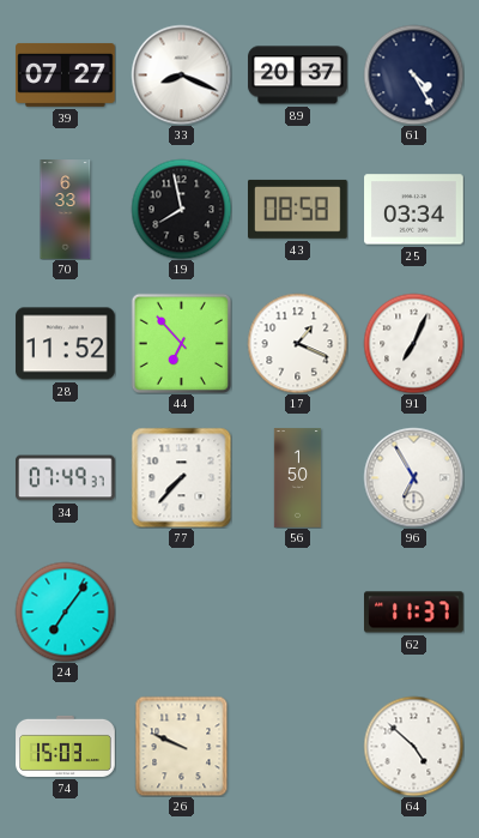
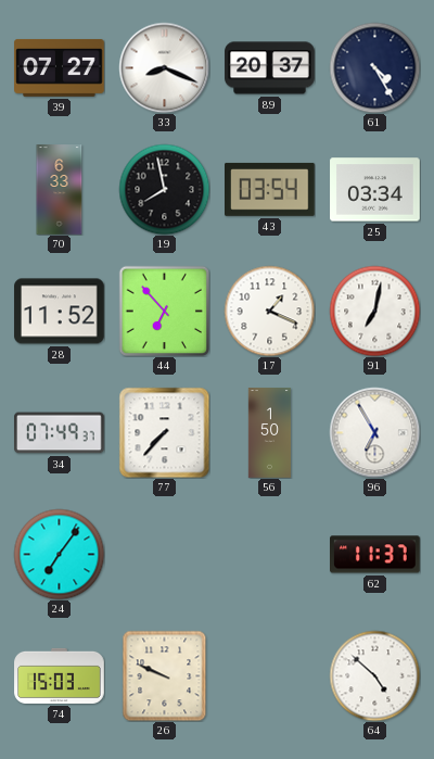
43: 08:58 -> 03:54
91: 7:04 -> 7:02
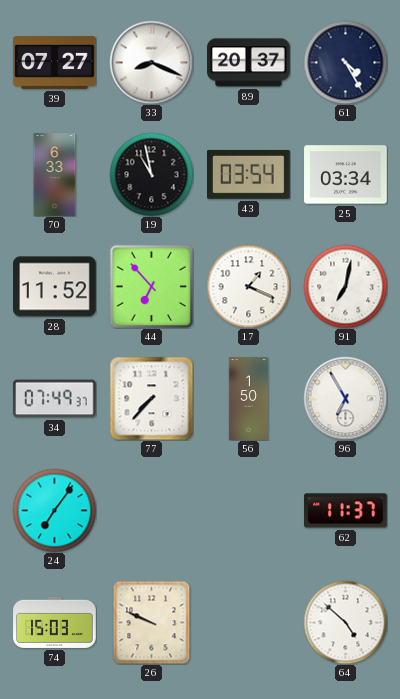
19: 7:58 -> 10:58
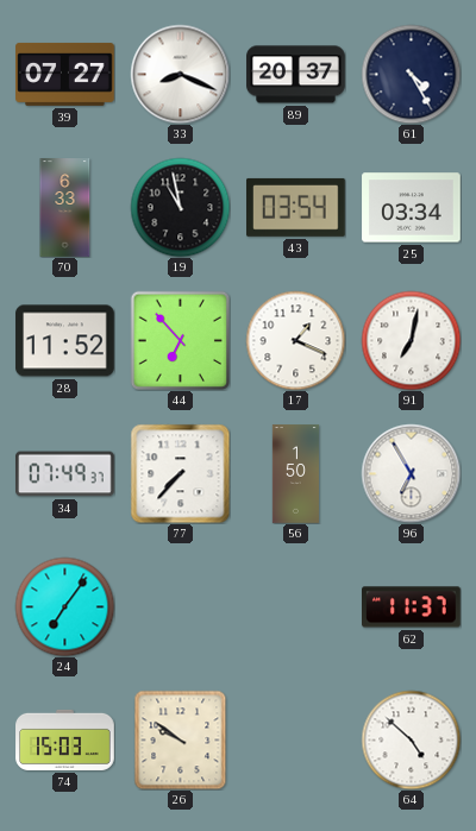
26: 9:49 -> 9:51
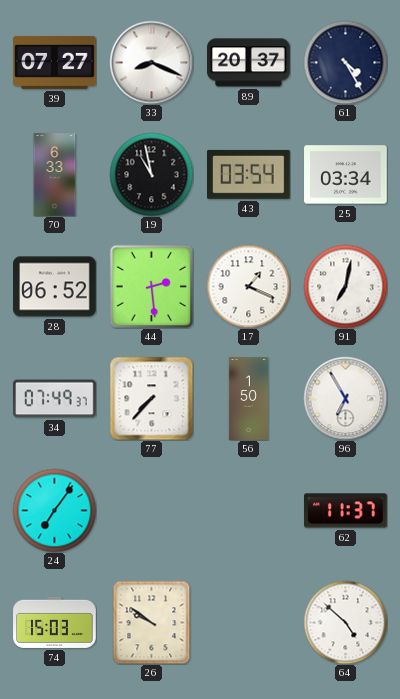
28: 11:52 -> 06:52
44: 6:53 -> 2:29
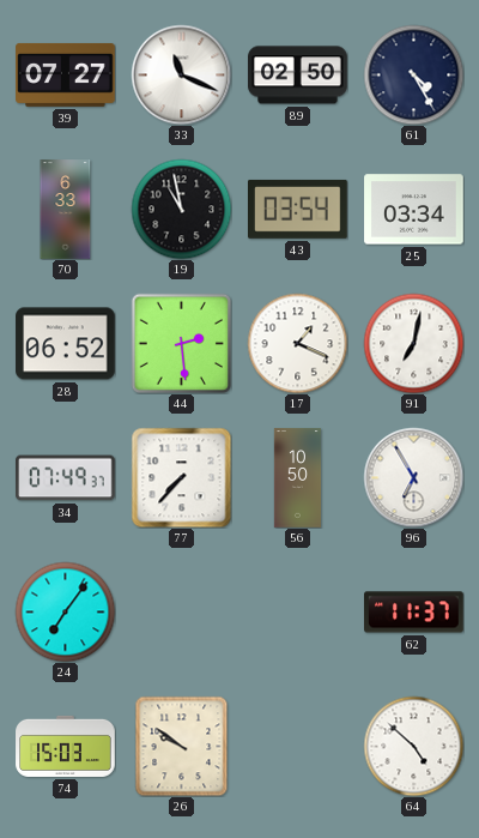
33: 8:19 -> 11:19
89: 20:37 -> 02:50
56: 1:50 -> 10:50
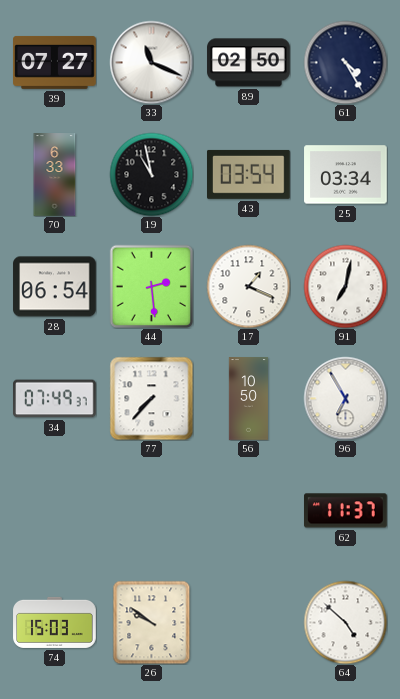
28: 06:52 -> 06:54
24: 7:06 -> none
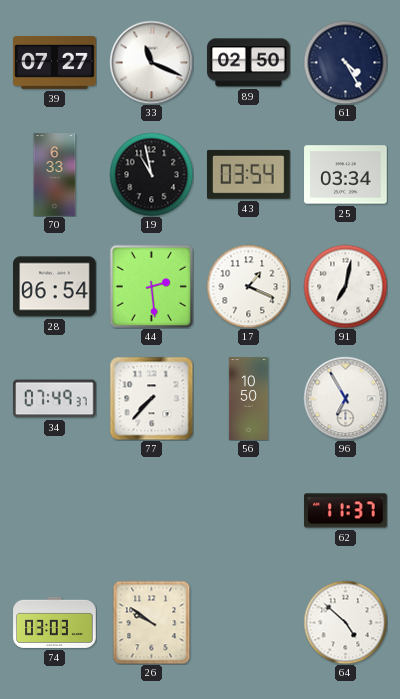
74: 15:03 -> 03:03
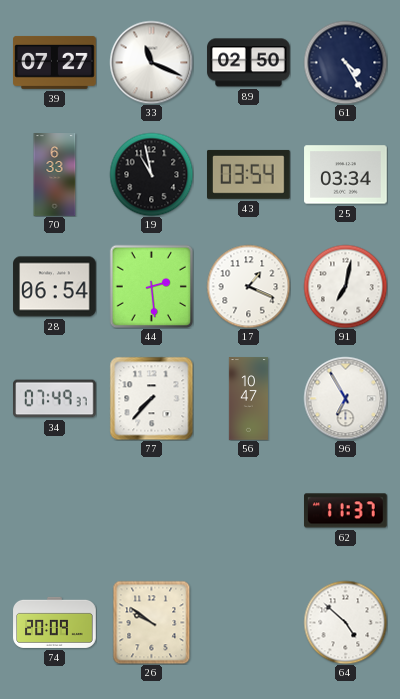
56: 10:50 -> 10:47
74: 03:03 -> 20:09
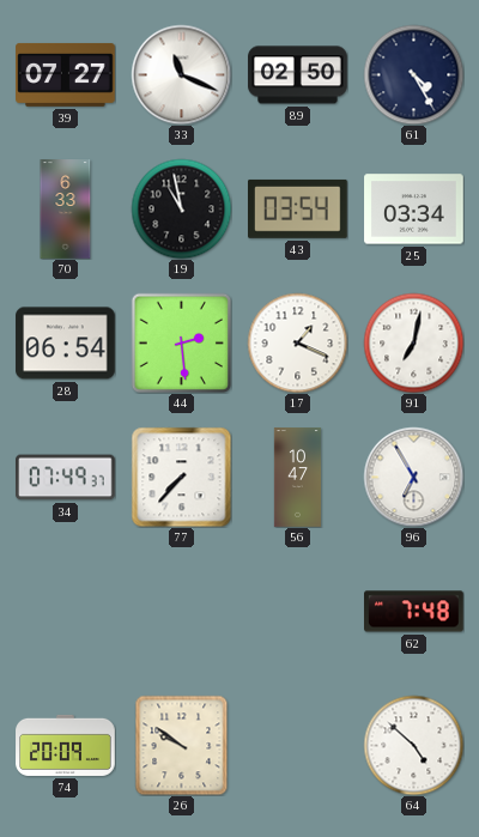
62: 11:37 -> 7:48
